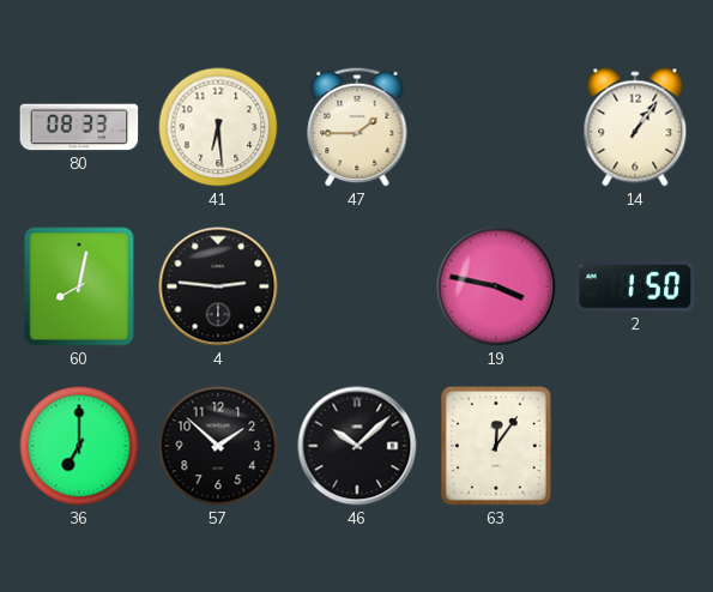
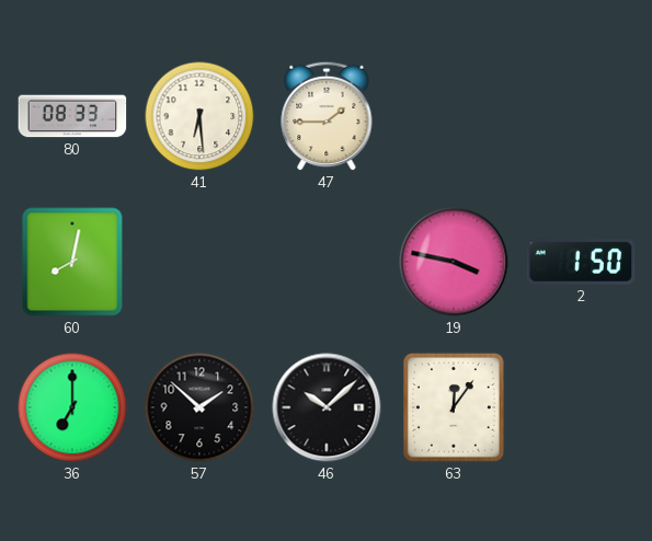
14: 1:06 -> none
4: 2:46 -> none
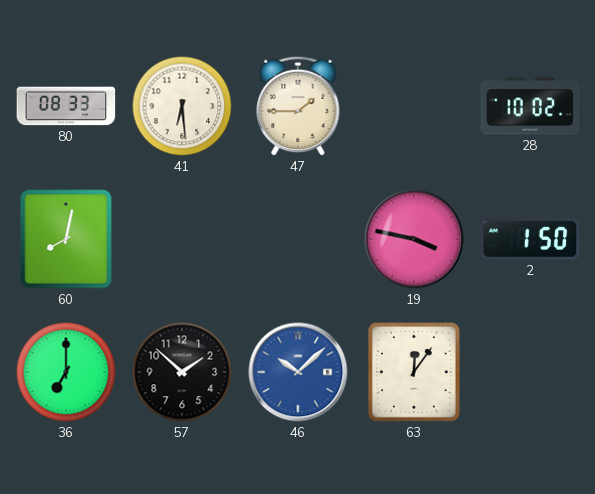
28: none -> 10:02
46 dial: black -> blue
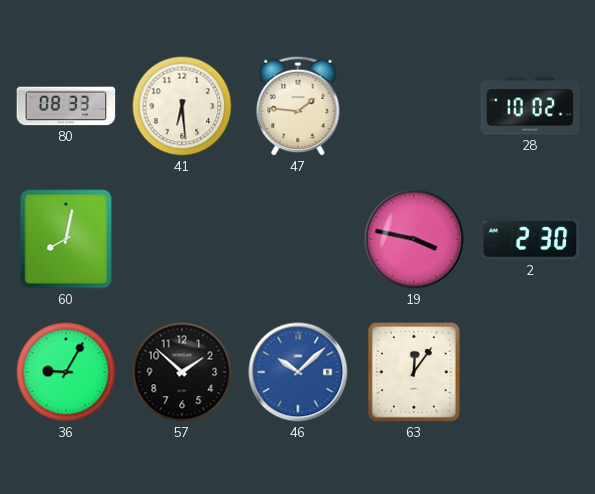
47: 1:45 -> 1:46
2: 1:50 -> 2:30
36: 7:00 -> 9:05
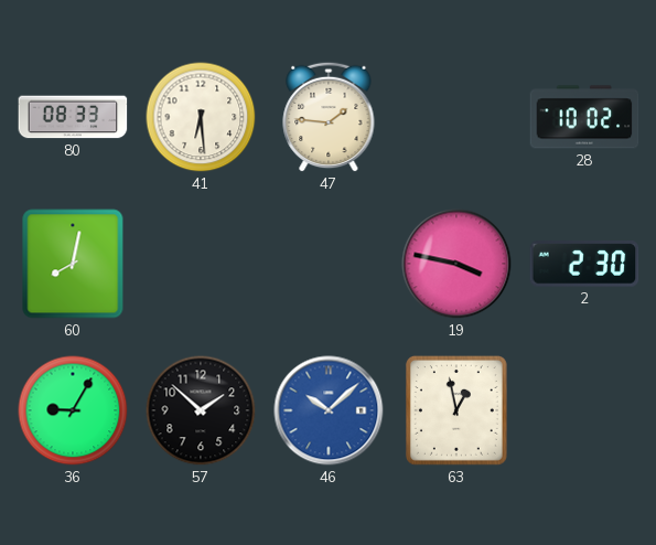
63: 12:06 -> 12:58
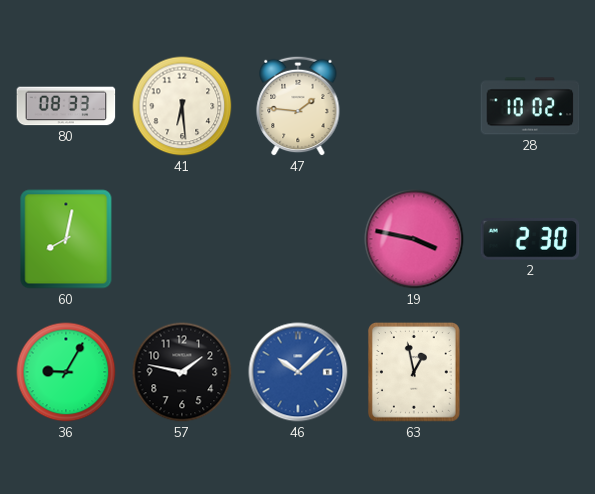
57: 1:52 -> 1:47
